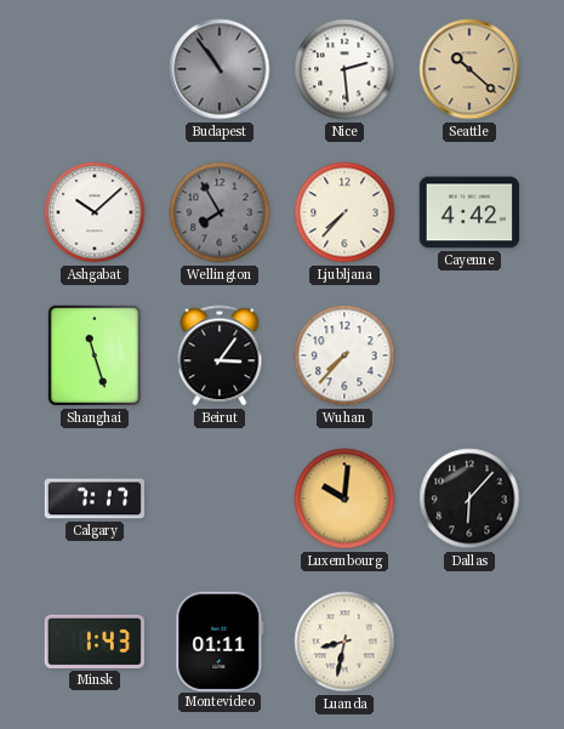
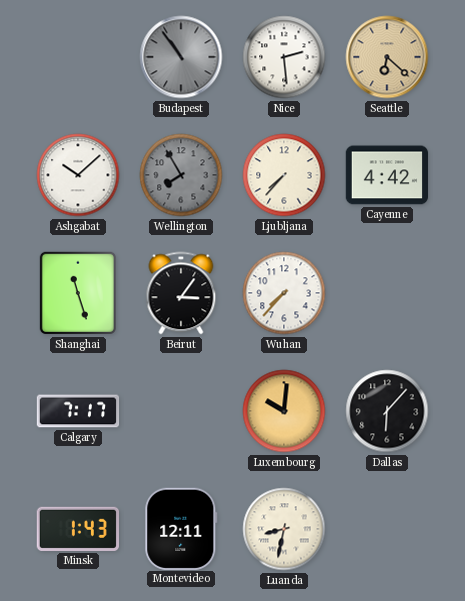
Seattle: 10:22 -> 6:22
Montevideo: 01:11 -> 12:11
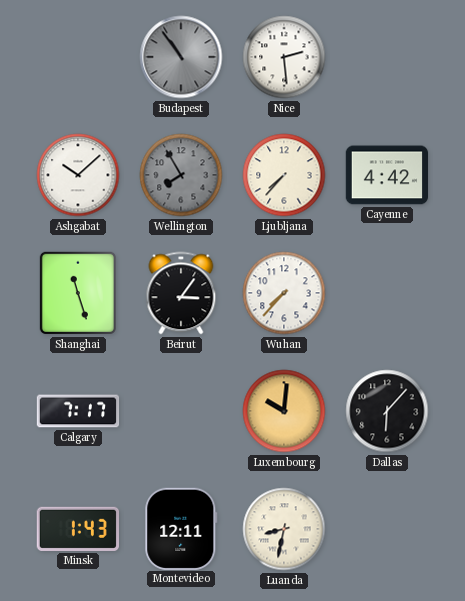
Seattle: 6:22 -> none
